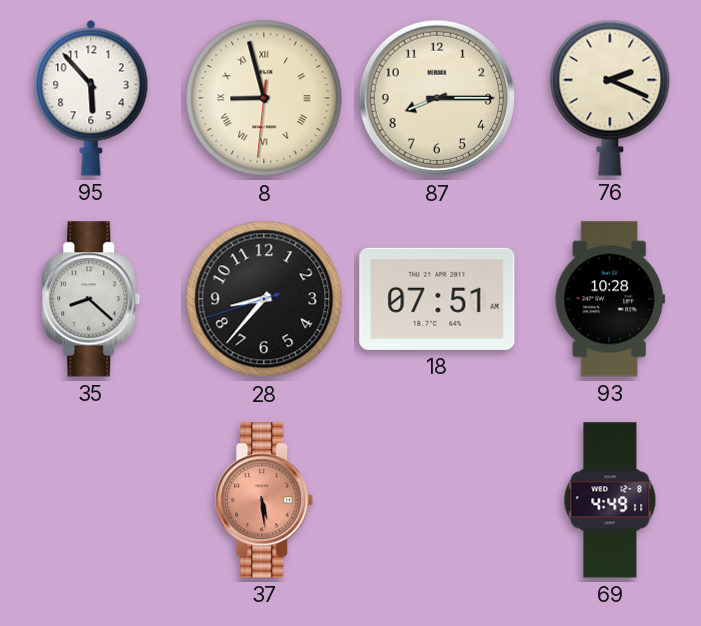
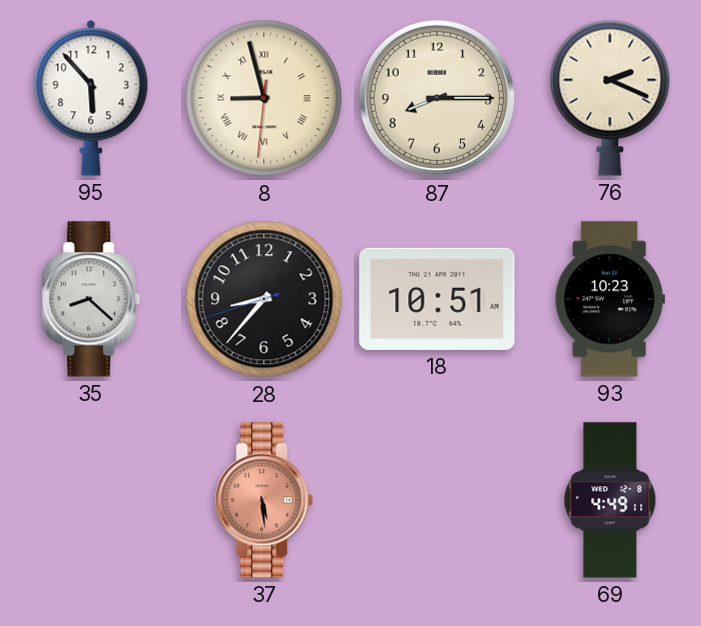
18: 07:51 -> 10:51
93: 10:28 -> 10:23
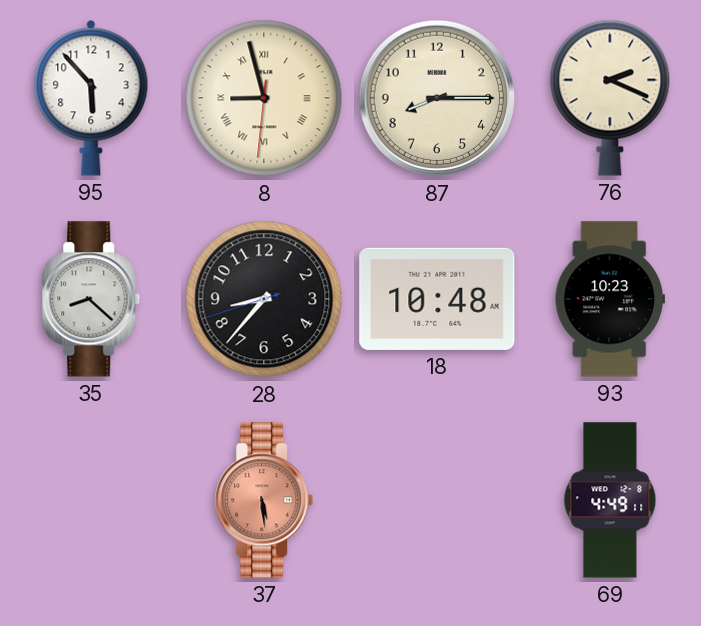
18: 10:51 -> 10:48
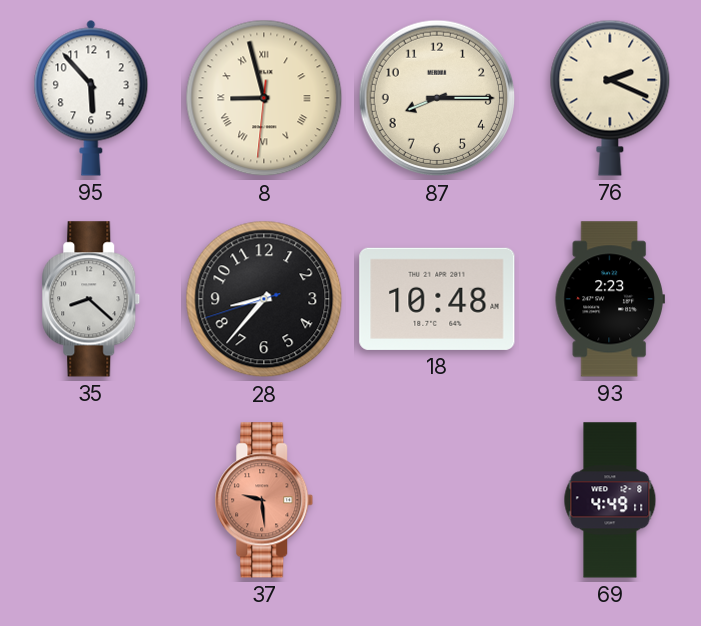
93: 10:23 -> 2:23
37: 5:29 -> 9:29
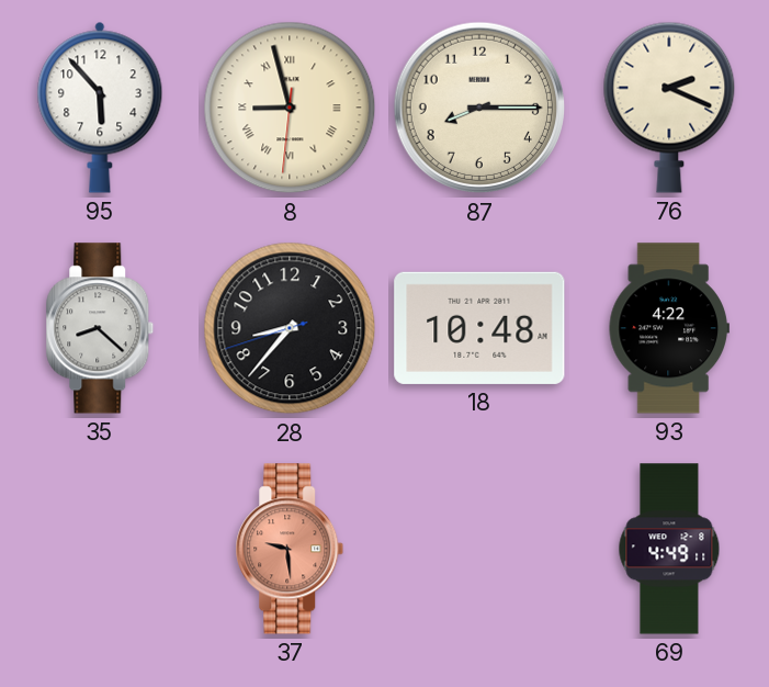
93: 2:23 -> 4:22
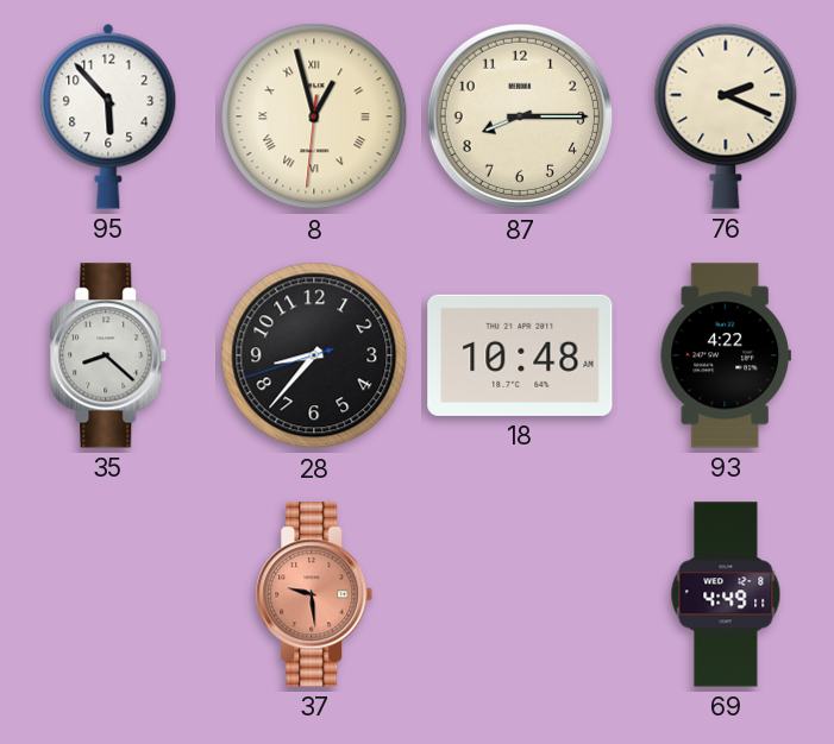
8: 8:57 -> 12:57
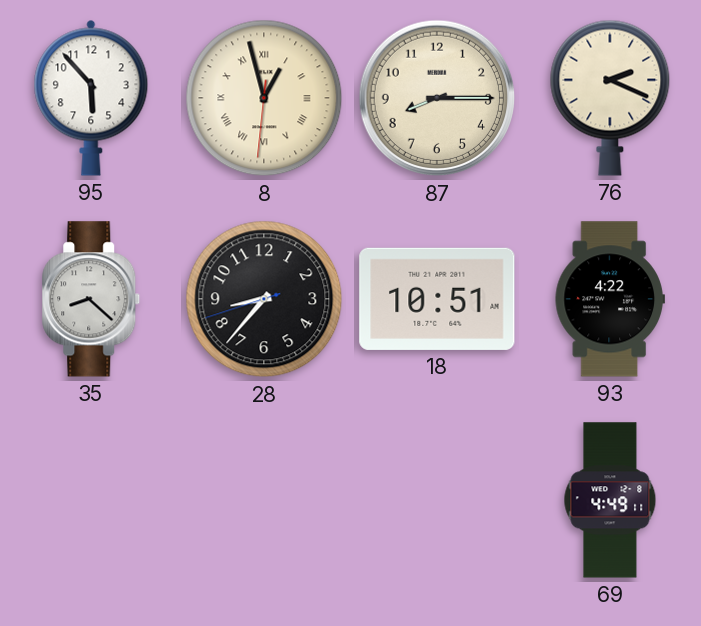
18: 10:48 -> 10:51
37: 9:29 -> none
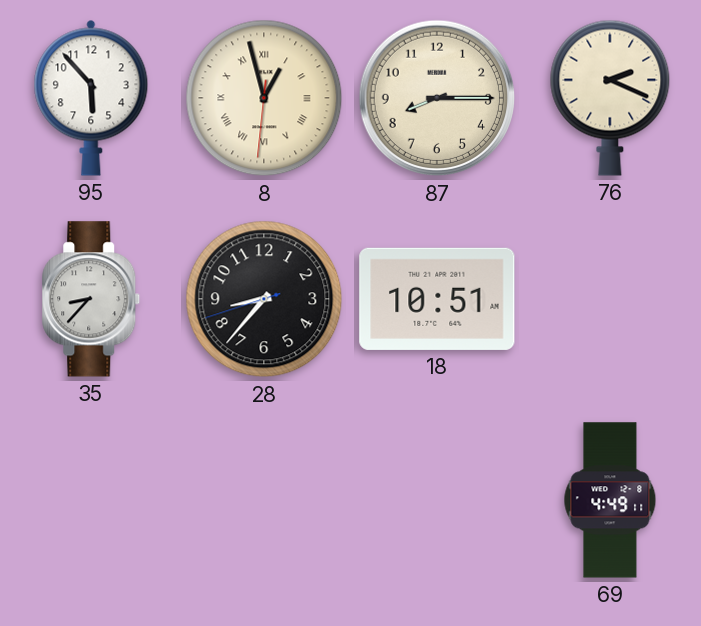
35: 8:22 -> 8:37
93: 4:22 -> none
